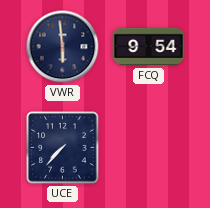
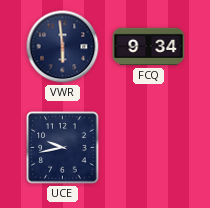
FCQ: 9:54 -> 9:34
UCE: 7:37 -> 9:43
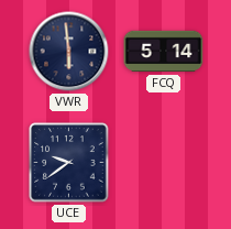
FCQ: 9:34 -> 5:14
UCE: 9:43 -> 9:39
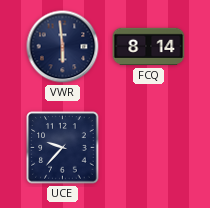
FCQ: 5:14 -> 8:14
UCE: 9:39 -> 9:37
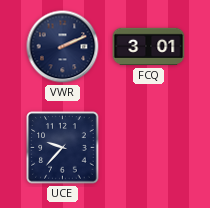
VWR: 5:59 -> 2:11
FCQ: 8:14 -> 3:01
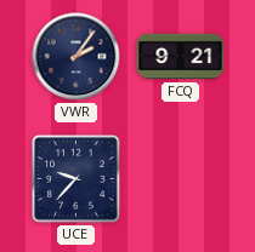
VWR: 2:11 -> 2:06
FCQ: 3:01 -> 9:21
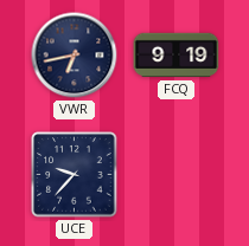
VWR: 2:06 -> 6:43
FCQ: 9:21 -> 9:19
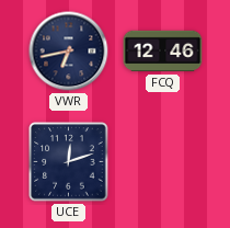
FCQ: 9:19 -> 12:46
UCE: 9:37 -> 12:12
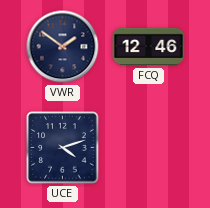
VWR: 6:43 -> 1:51
UCE: 12:12 -> 4:12
